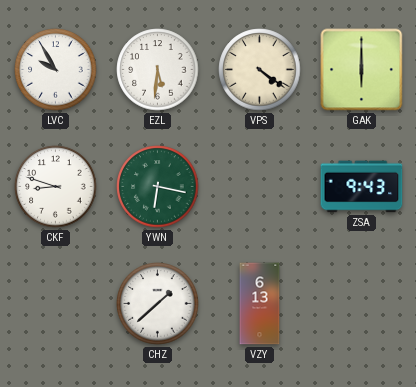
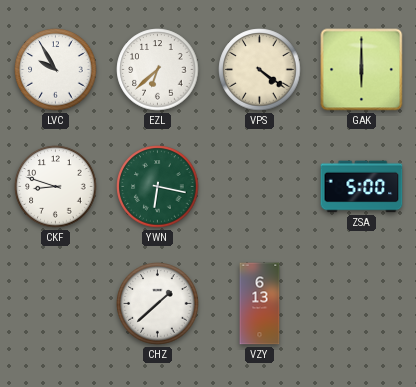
EZL: 5:31 -> 6:38
ZSA: 9:43 -> 5:00
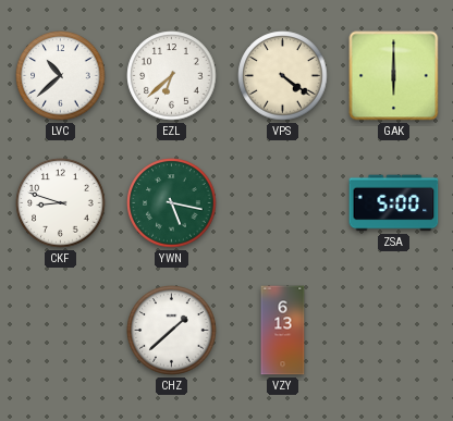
LVC: 9:55 -> 10:38
YWN: 6:17 -> 5:17
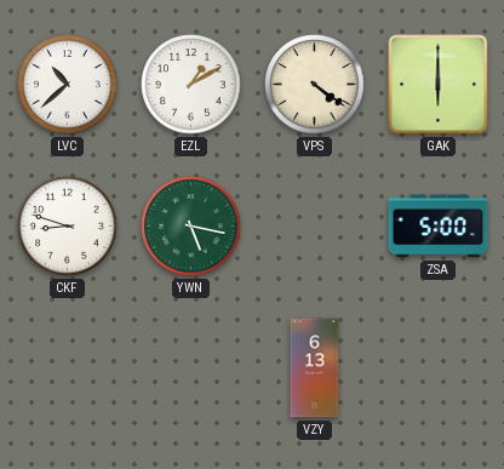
EZL: 6:38 -> 1:10
CHZ: 1:38 -> none
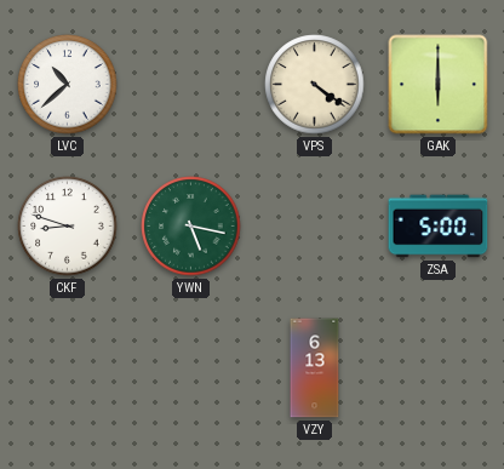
EZL: 1:10 -> none
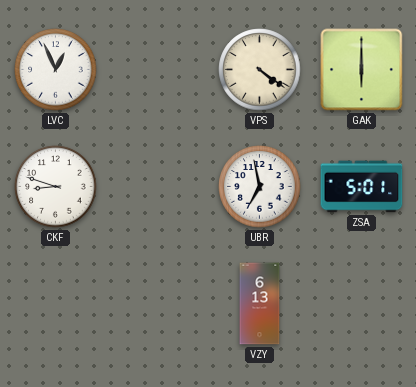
LVC: 10:38 -> 12:56
YWN: 5:17 -> none
UBR: none -> 6:58
ZSA: 5:00 -> 5:01
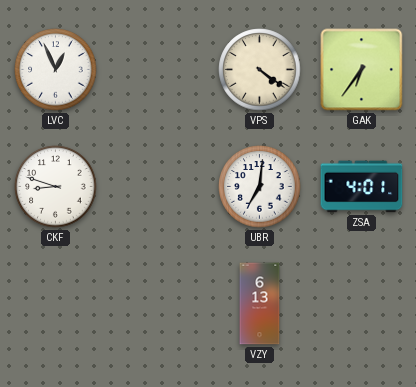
GAK: 6:00 -> 6:36
UBR: 6:58 -> 7:01
ZSA: 5:01 -> 4:01
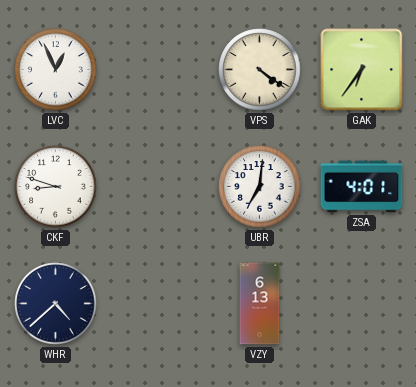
WHR: none -> 4:38
